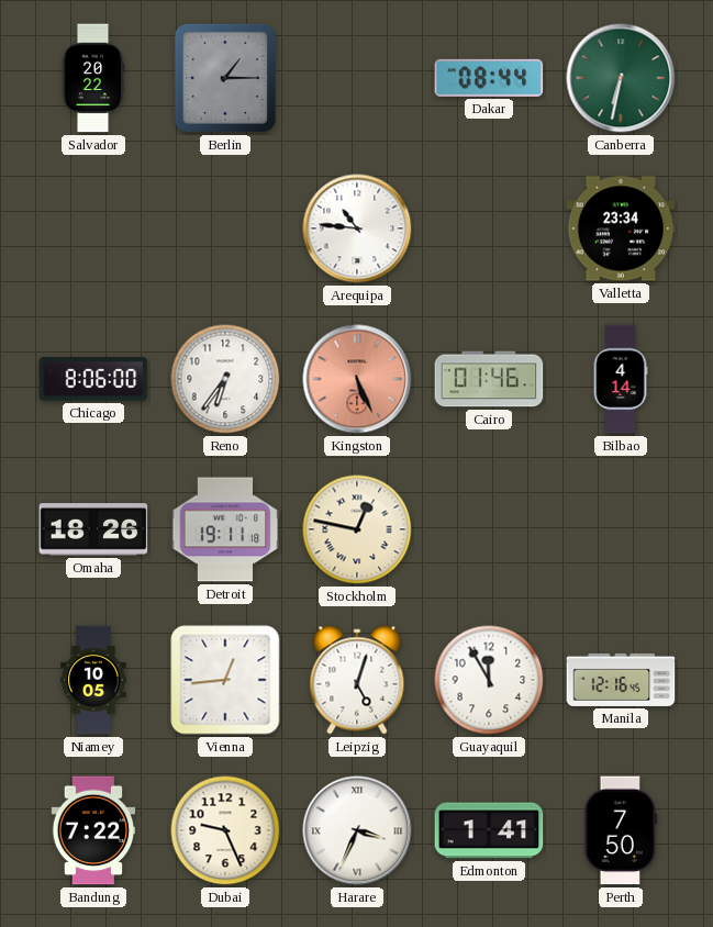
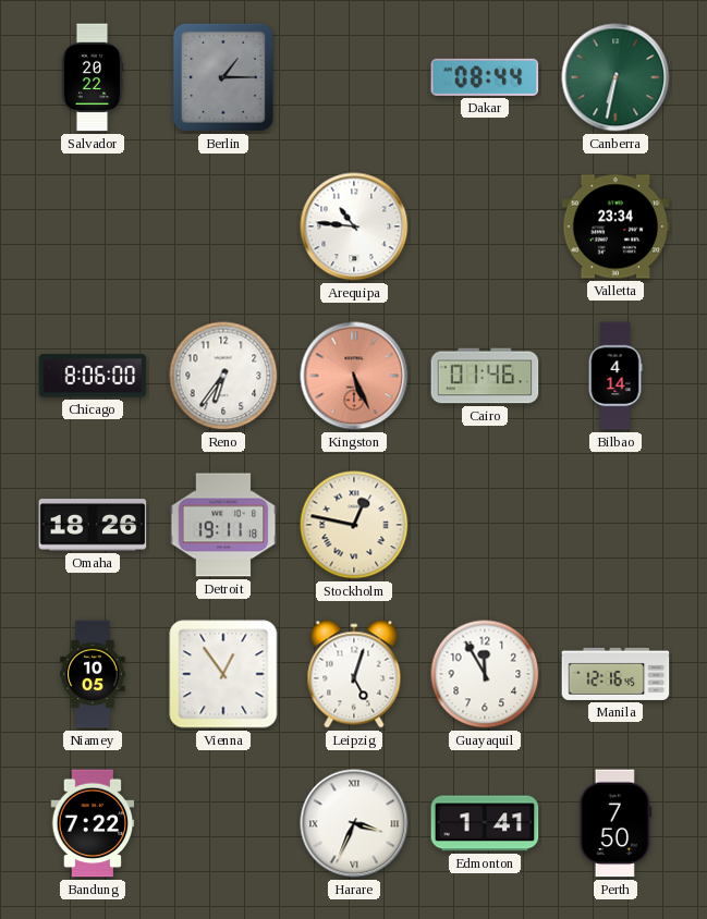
Vienna: 12:44 -> 12:54
Dubai: 9:26 -> none
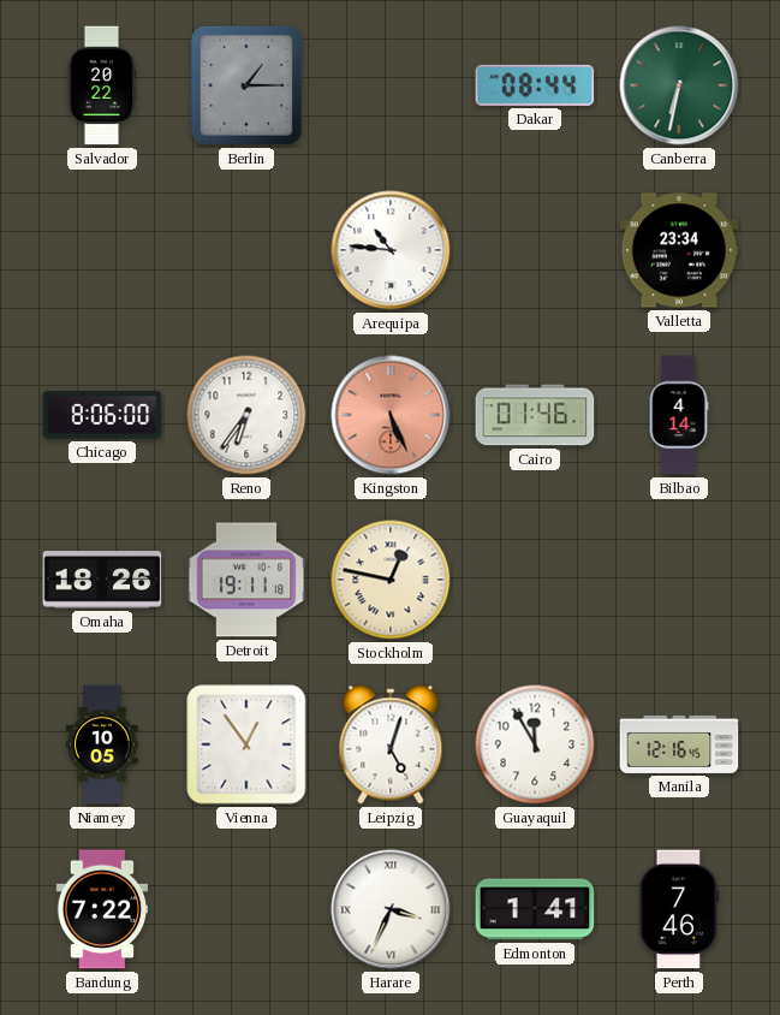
Perth: 7:50 -> 7:46
